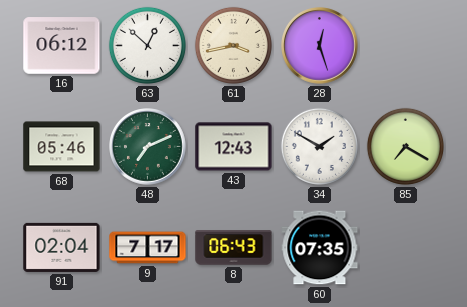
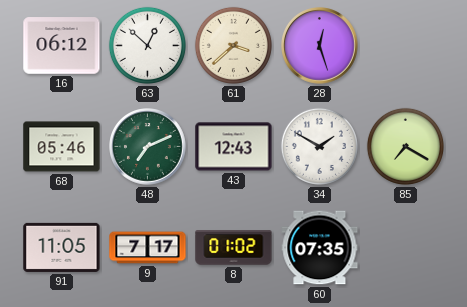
61: 3:43 -> 3:38
91: 02:04 -> 11:05
8: 06:43 -> 01:02
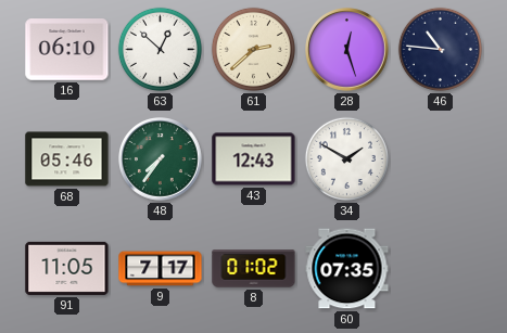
16: 06:12 -> 06:10
61: 3:38 -> 2:38
46: none -> 10:46
48: 7:11 -> 7:36
85: 7:20 -> none
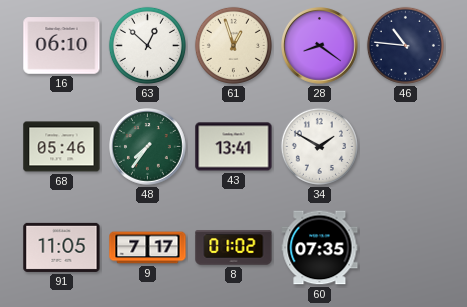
61: 2:38 -> 12:57
28: 12:27 -> 8:21
43: 12:43 -> 13:41
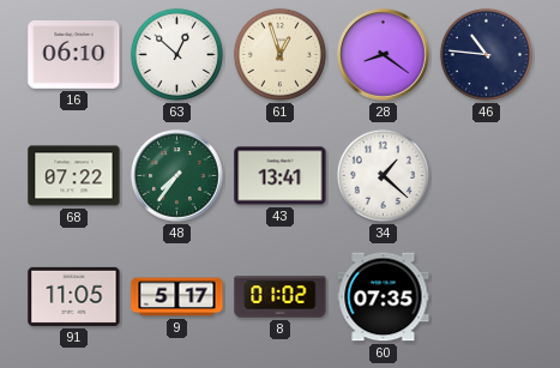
68: 05:46 -> 07:22
34: 1:50 -> 1:22
9: 7:17 -> 5:17
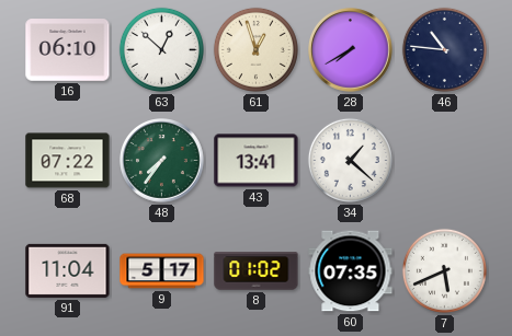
28: 8:21 -> 7:40
91: 11:05 -> 11:04
7: none -> 5:41
